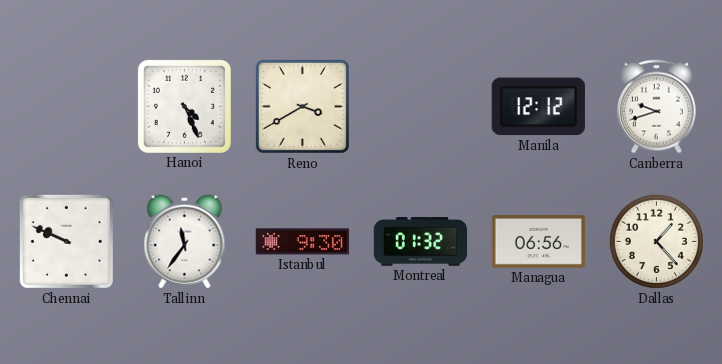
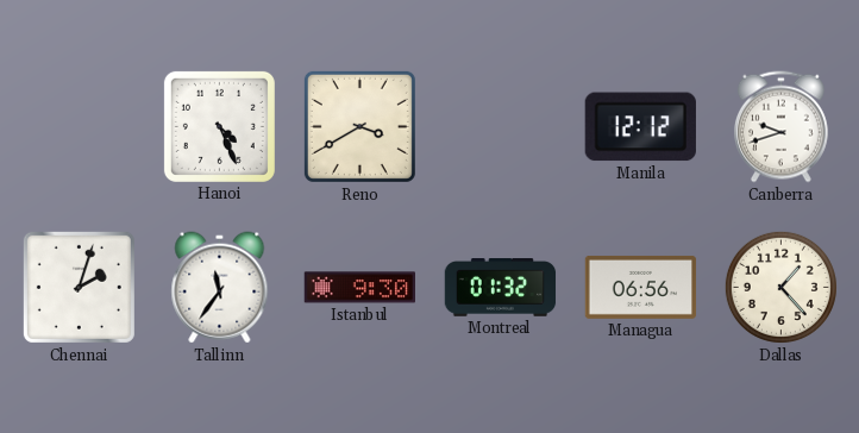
Chennai: 9:49 -> 2:03
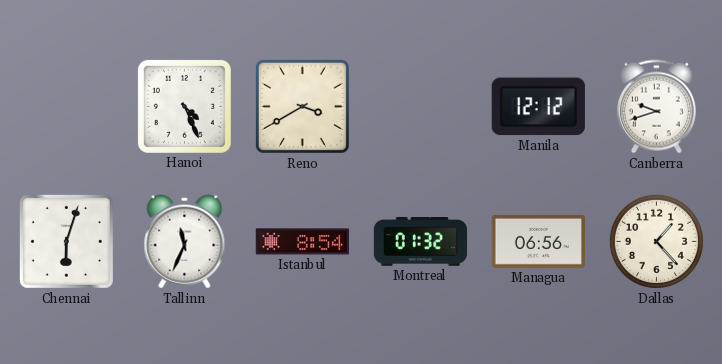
Chennai: 2:03 -> 6:03
Tallinn: 11:36 -> 11:34
Istanbul: 9:30 -> 8:54
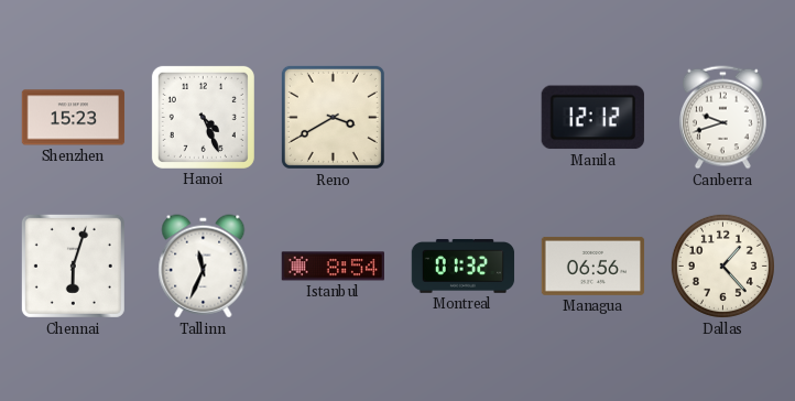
Shenzhen: none -> 15:23
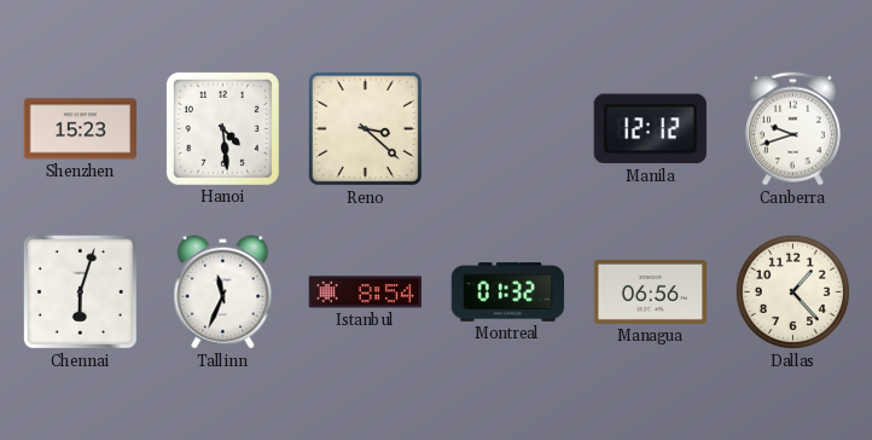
Hanoi: 4:26 -> 4:29
Reno: 3:40 -> 3:22
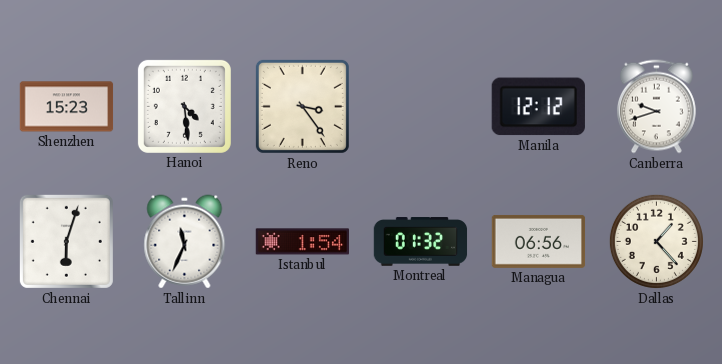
Reno: 3:22 -> 3:24
Istanbul: 8:54 -> 1:54
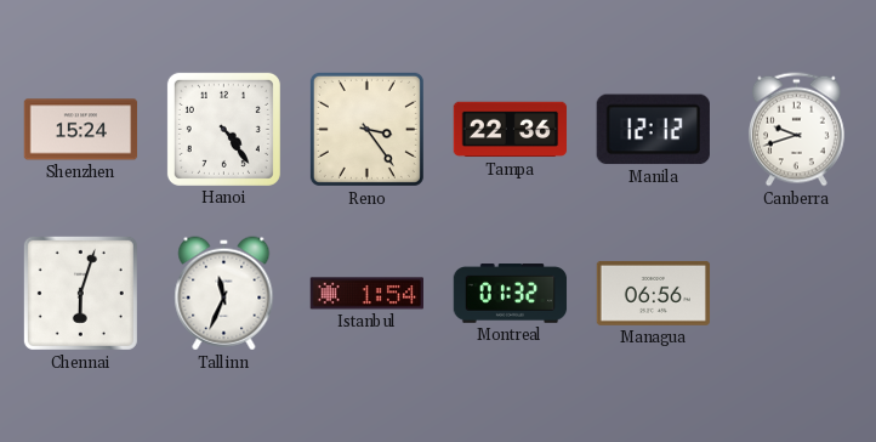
Shenzhen: 15:23 -> 15:24
Hanoi: 4:29 -> 4:24
Tampa: none -> 22:36
Dallas: 1:23 -> none
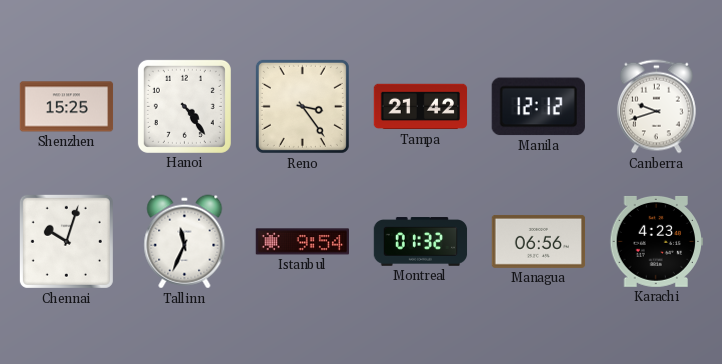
Shenzhen: 15:24 -> 15:25
Tampa: 22:36 -> 21:42
Chennai: 6:03 -> 10:03
Istanbul: 1:54 -> 9:54
Karachi: none -> 4:23
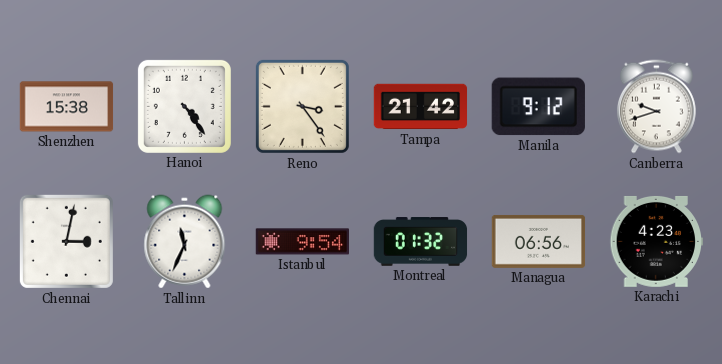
Shenzhen: 15:25 -> 15:38
Manila: 12:12 -> 9:12
Chennai: 10:03 -> 3:02
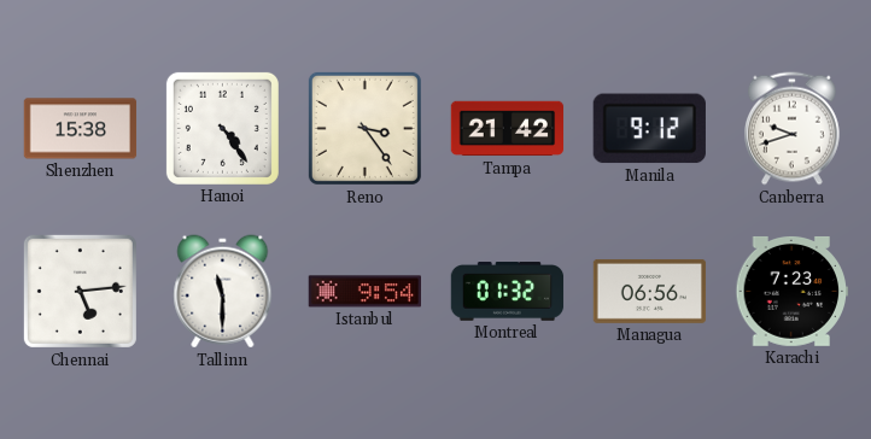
Chennai: 3:02 -> 5:14
Tallinn: 11:34 -> 11:30
Karachi: 4:23 -> 7:23
